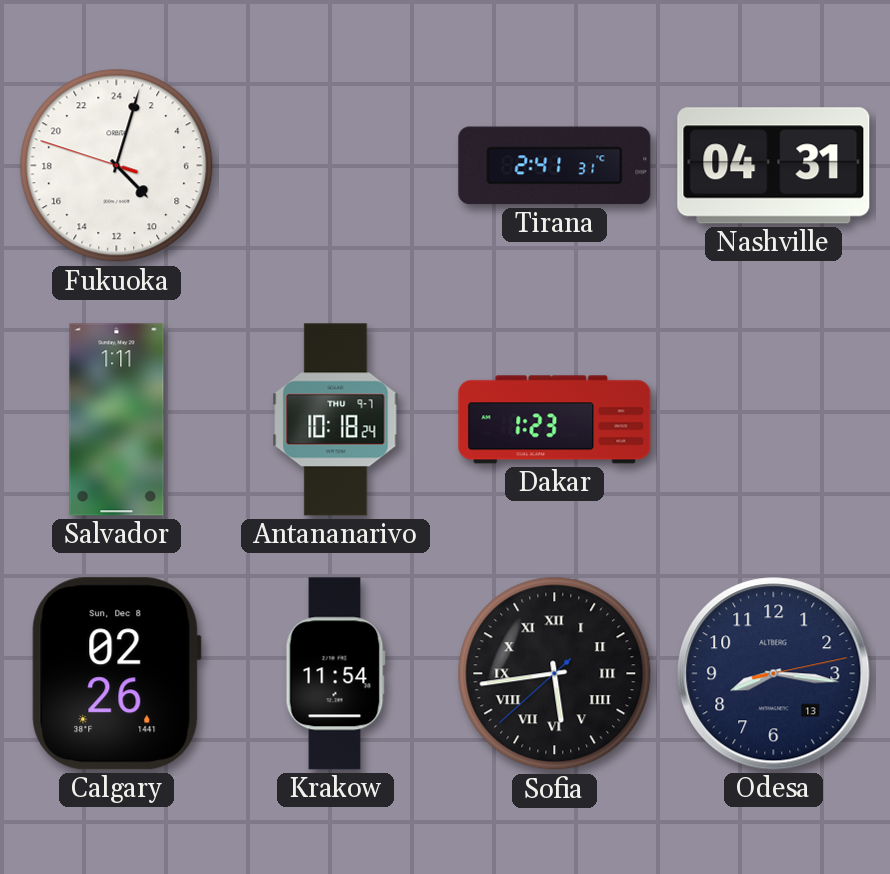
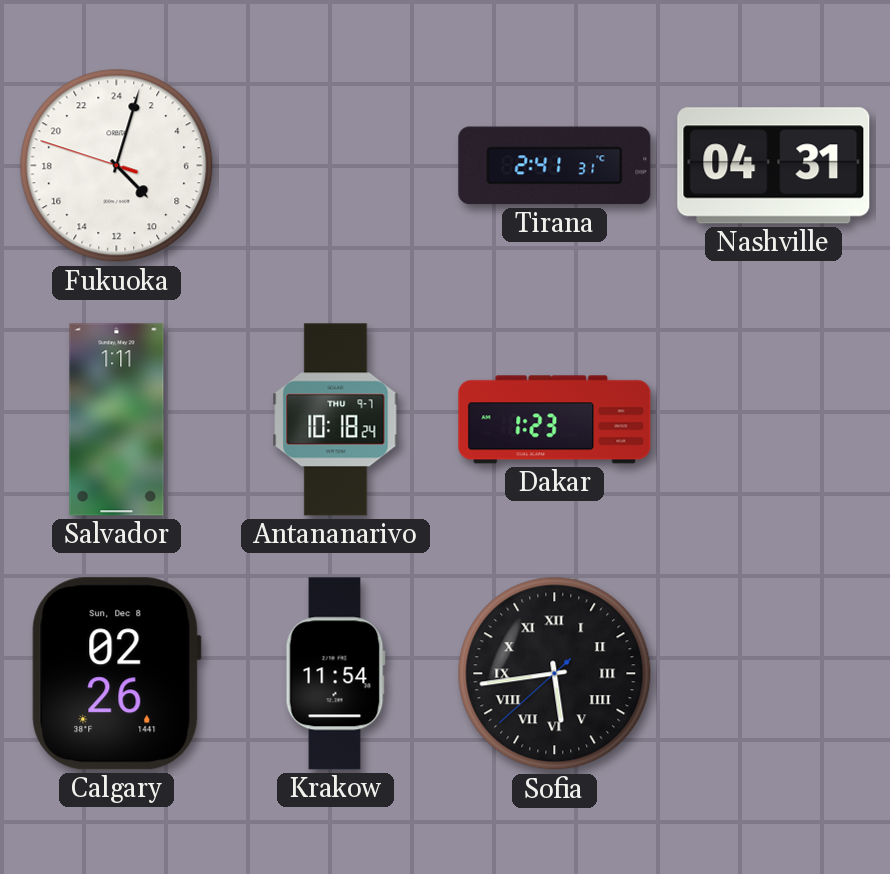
Odesa: 8:16 -> none
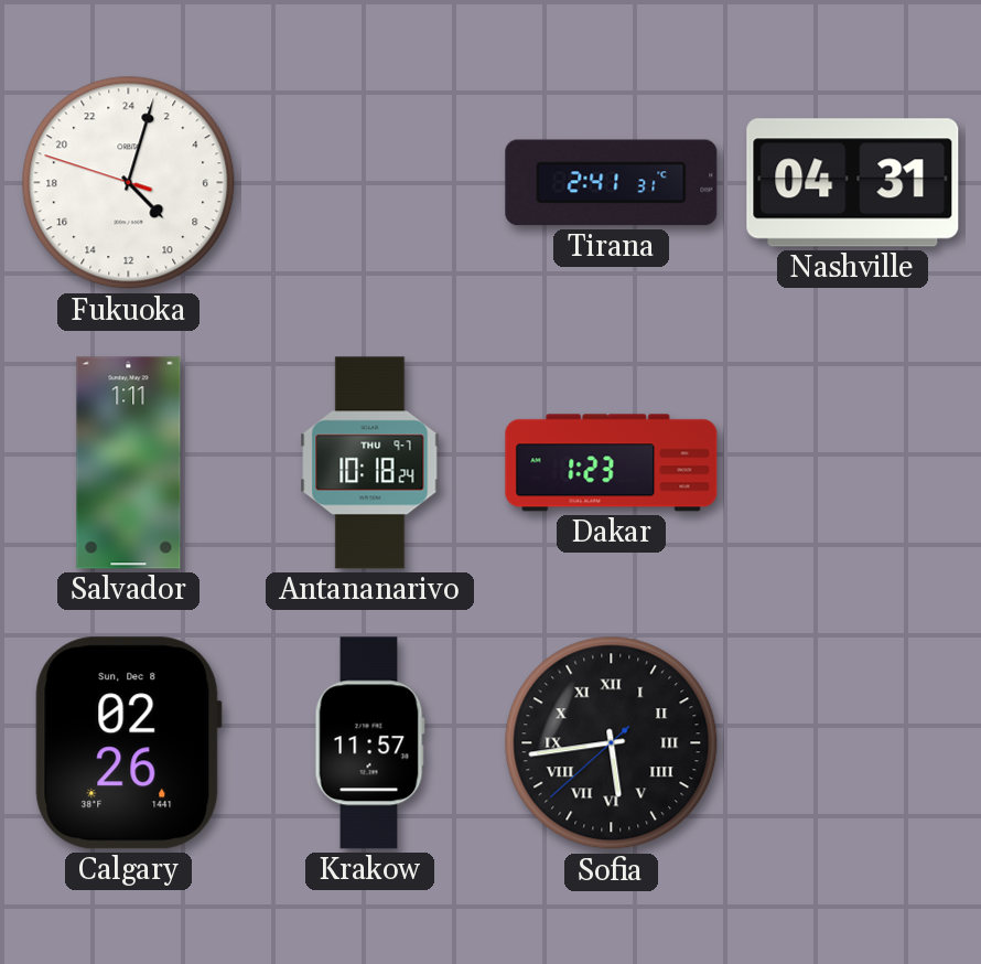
Krakow: 11:54 -> 11:57
